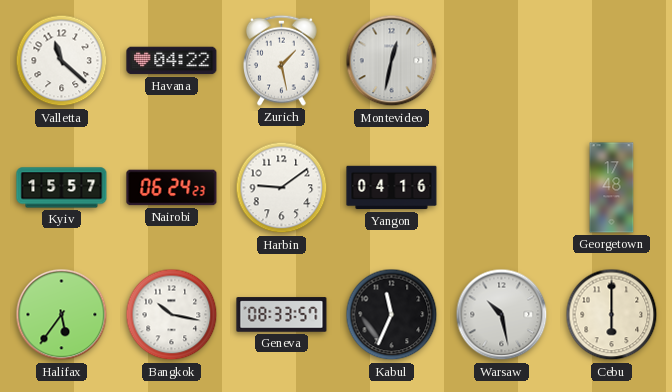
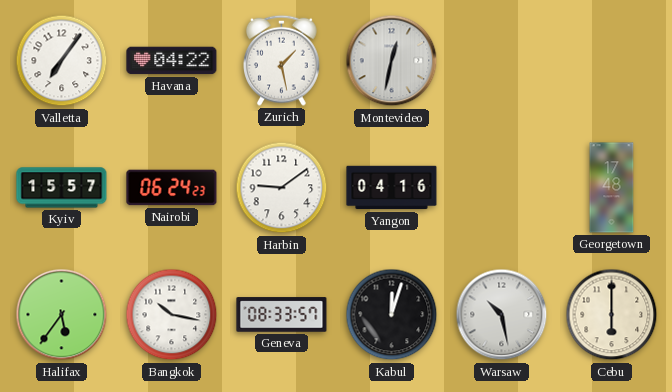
Valletta: 11:22 -> 7:06
Kabul: 11:34 -> 12:03
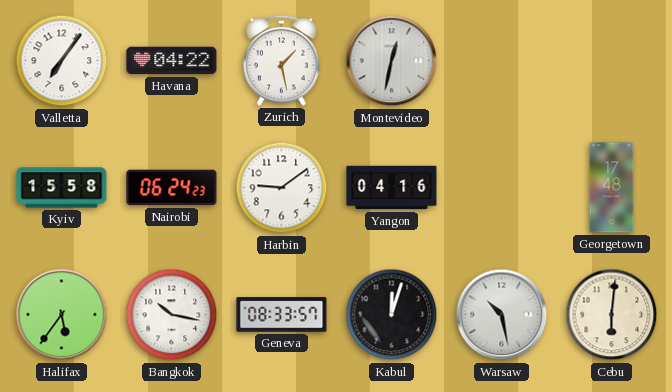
Kyiv: 15:57 -> 15:58
Cebu: 6:00 -> 6:01
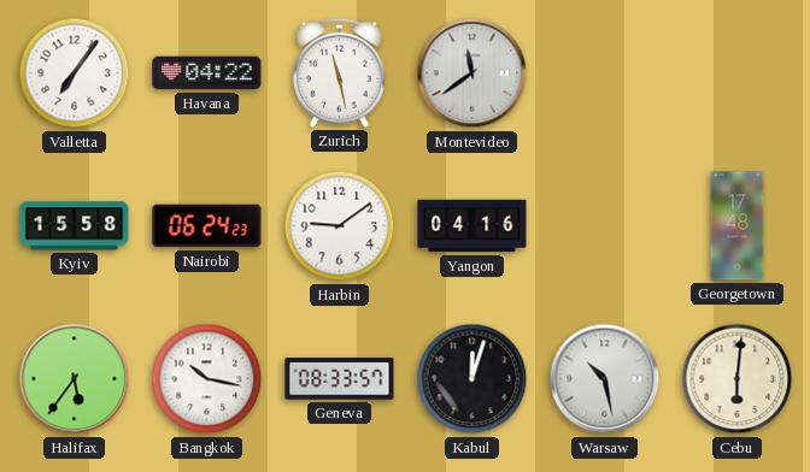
Zurich: 1:28 -> 11:28
Montevideo: 12:32 -> 11:39
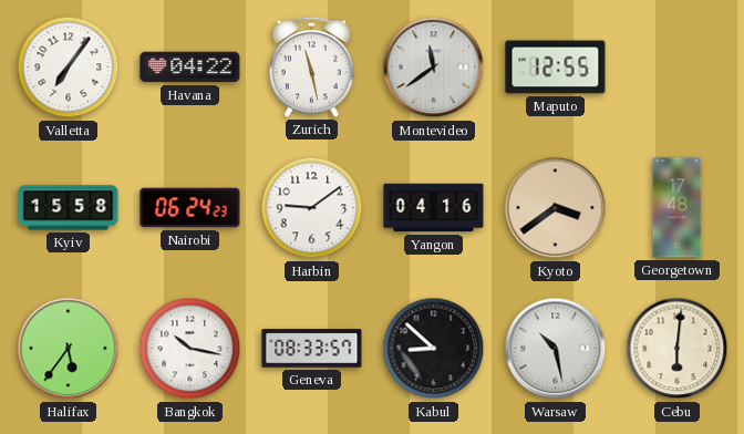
Maputo: none -> 12:55
Kyoto: none -> 3:39
Kabul: 12:03 -> 8:52
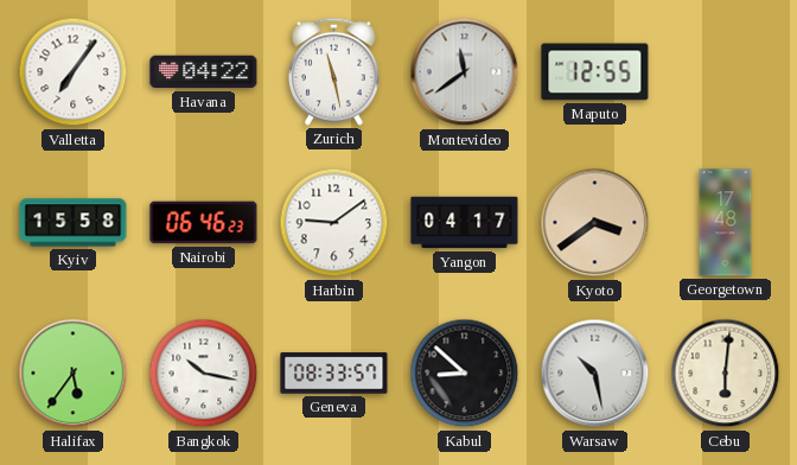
Nairobi: 06:24 -> 06:46
Yangon: 04:16 -> 04:17
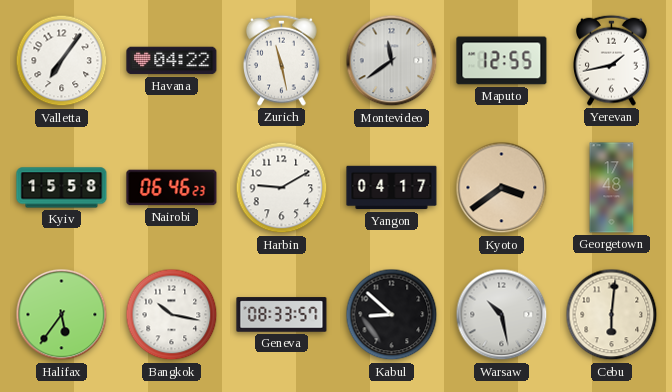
Yerevan: none -> 1:43
Harbin: 9:09 -> 9:10
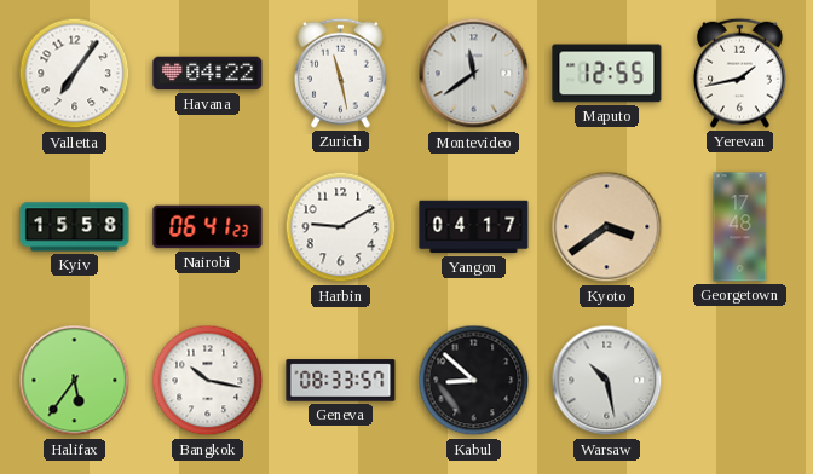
Nairobi: 06:46 -> 06:41
Cebu: 6:01 -> none
